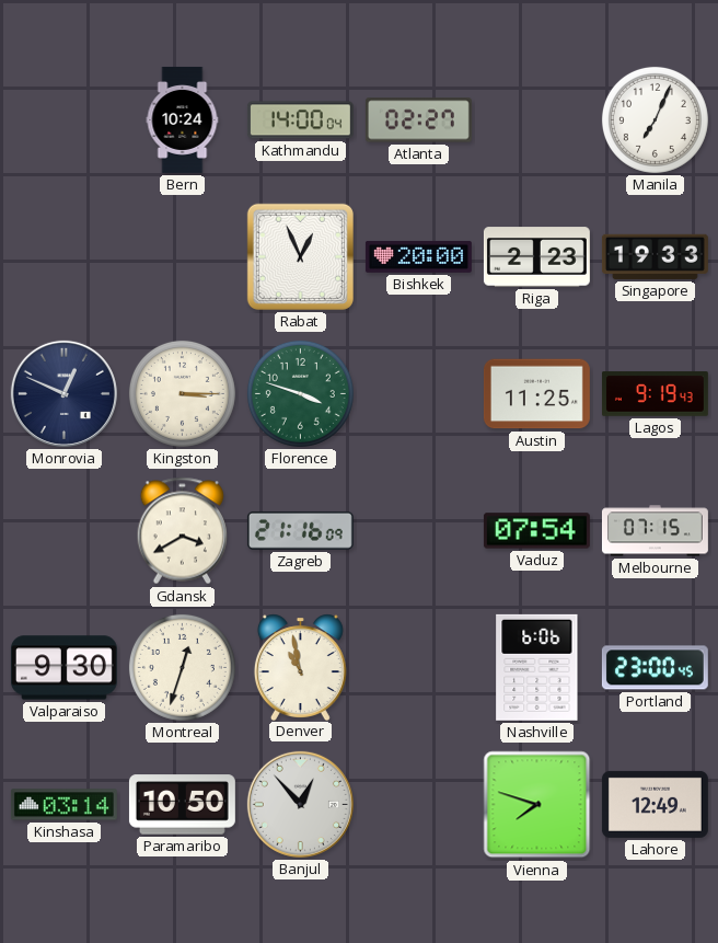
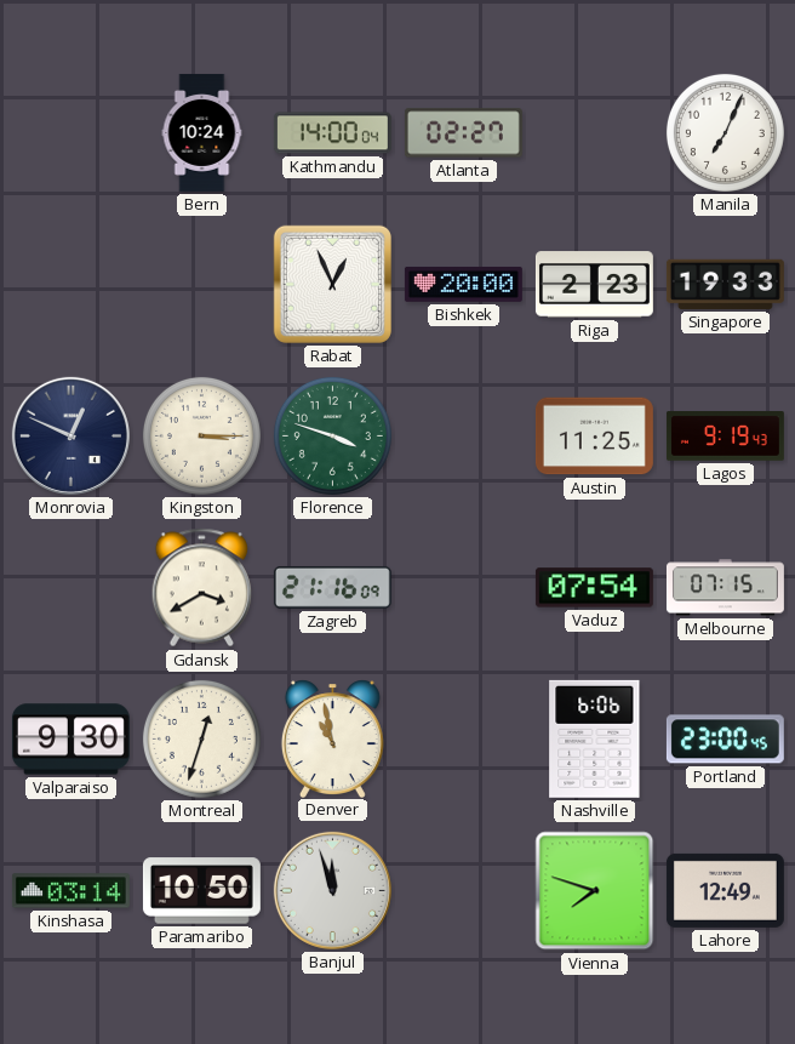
Banjul: 12:53 -> 11:57
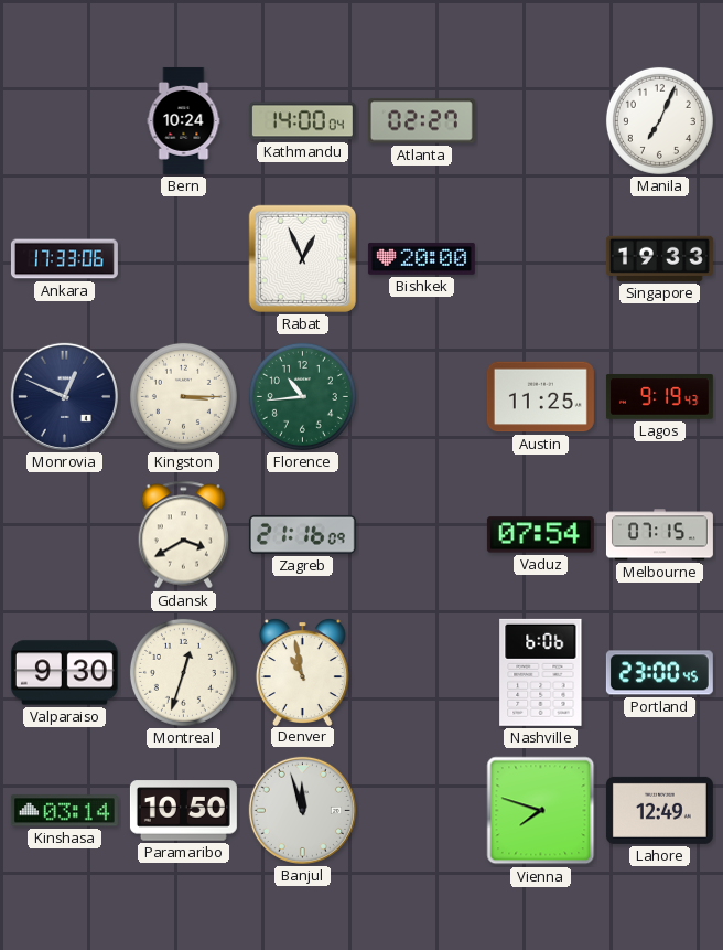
Ankara: none -> 17:33
Riga: 2:23 -> none
Florence: 3:48 -> 10:44
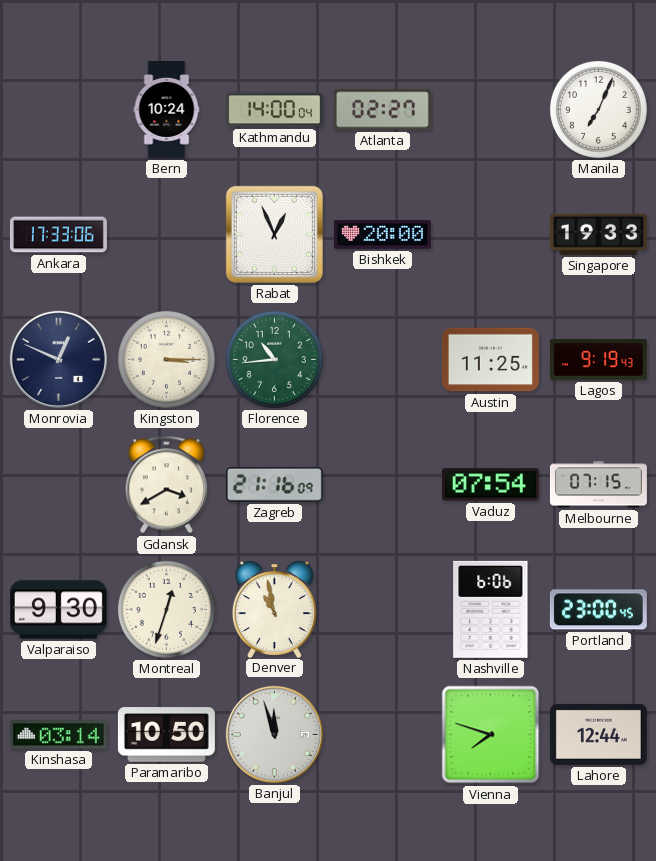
Lahore: 12:49 -> 12:44
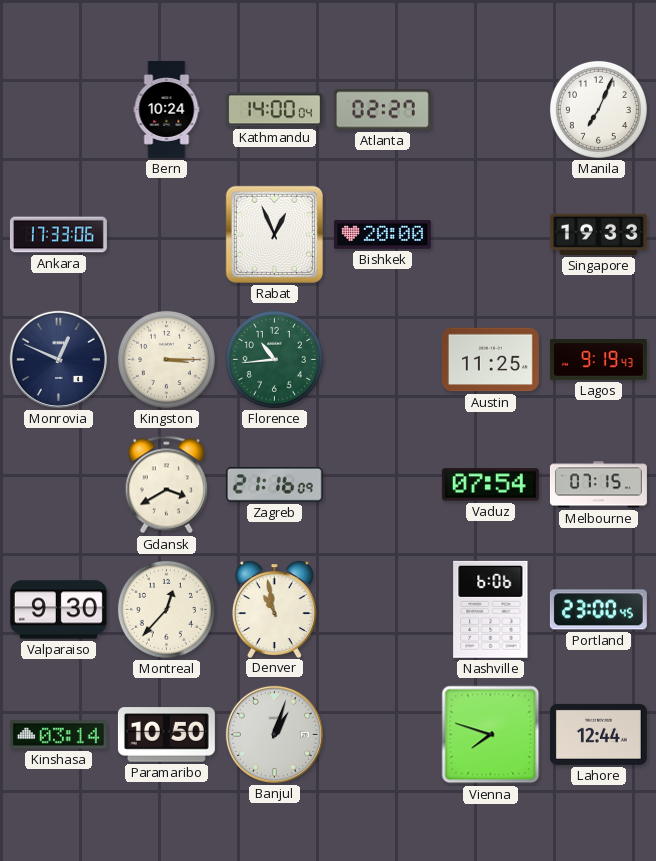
Montreal: 12:33 -> 12:37
Banjul: 11:57 -> 1:03
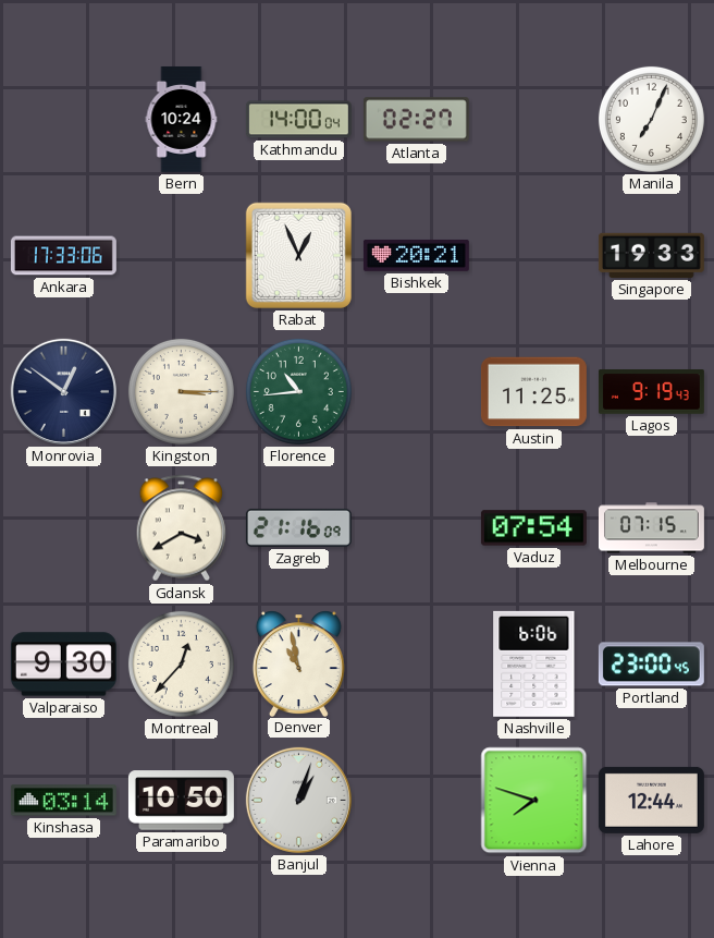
Bishkek: 20:00 -> 20:21
Monrovia: 12:49 -> 12:51
